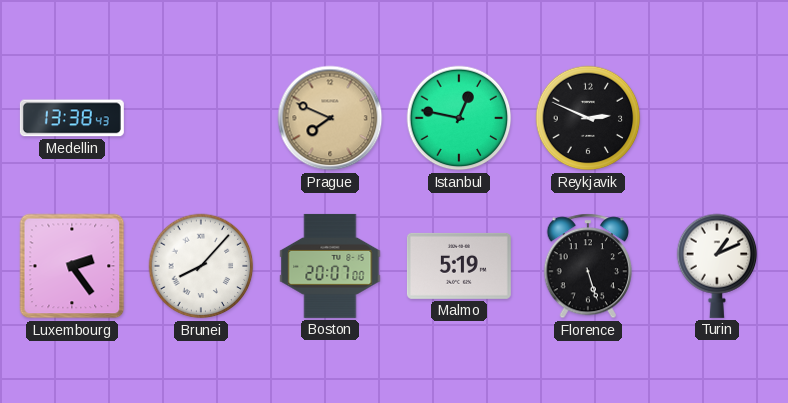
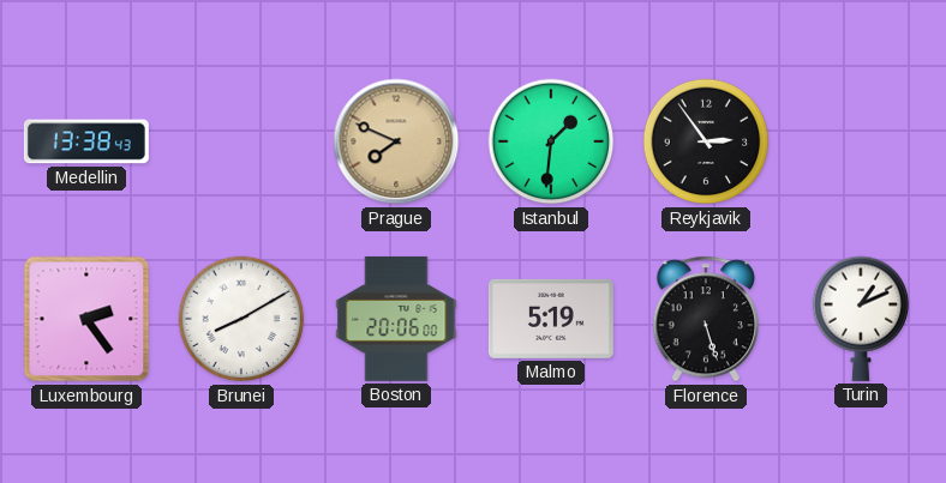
Istanbul: 12:47 -> 1:31
Reykjavik: 2:49 -> 2:54
Brunei: 8:07 -> 8:10
Boston: 20:07 -> 20:06
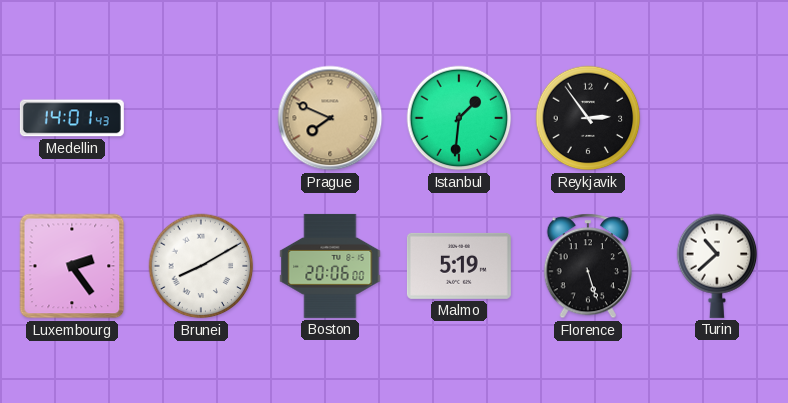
Medellin: 13:38 -> 14:01
Turin: 1:11 -> 10:38
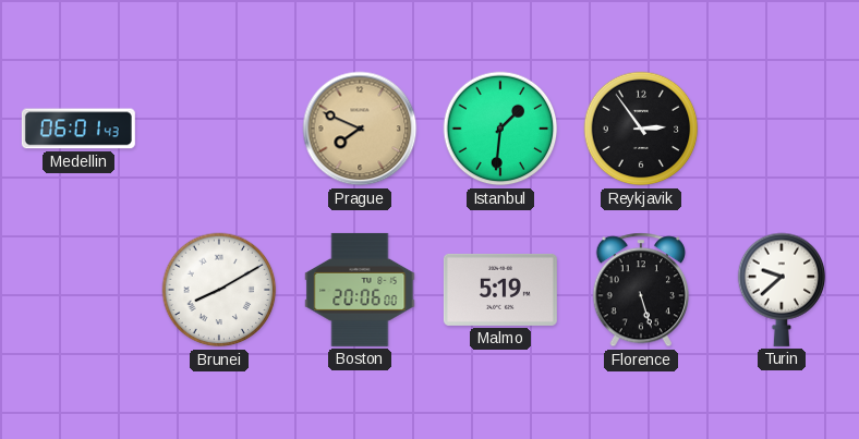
Medellin: 14:01 -> 06:01
Luxembourg: 2:24 -> none
Turin: 10:38 -> 9:38
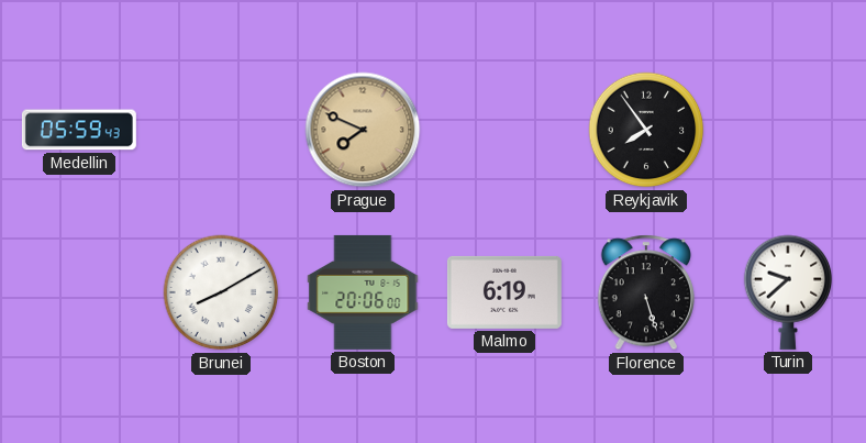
Medellin: 06:01 -> 05:59
Istanbul: 1:31 -> none
Reykjavik: 2:54 -> 7:54
Malmo: 5:19 -> 6:19
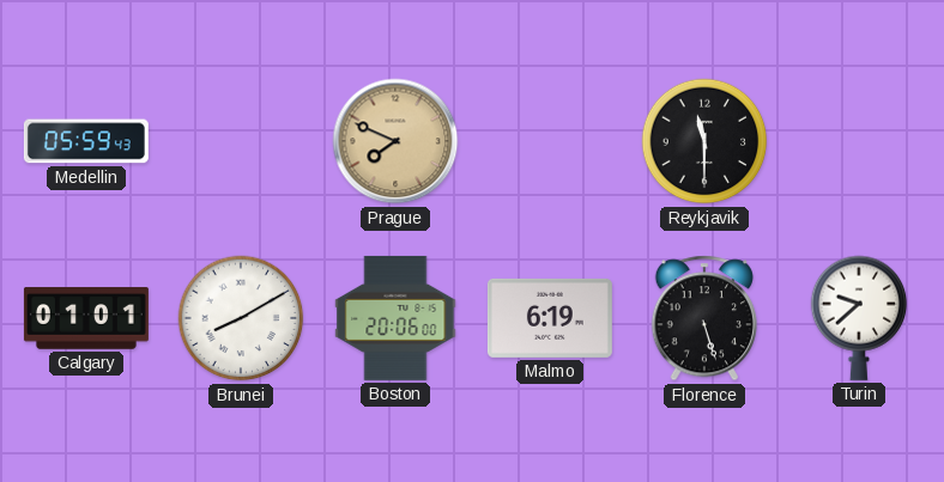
Reykjavik: 7:54 -> 11:30
Calgary: none -> 01:01
